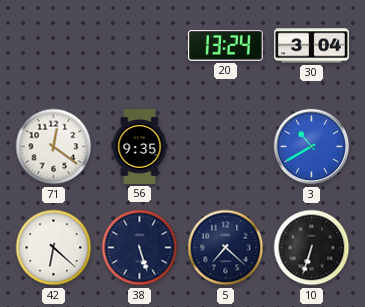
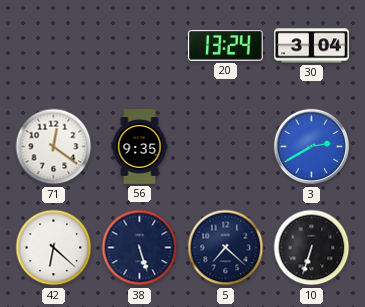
3: 10:40 -> 2:40
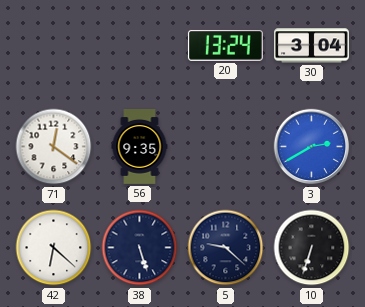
5: 7:22 -> 9:22
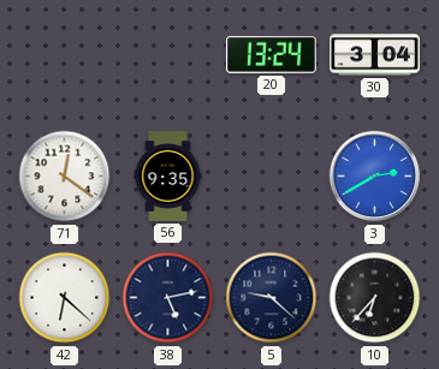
38: 5:27 -> 5:13
10: 6:33 -> 6:37
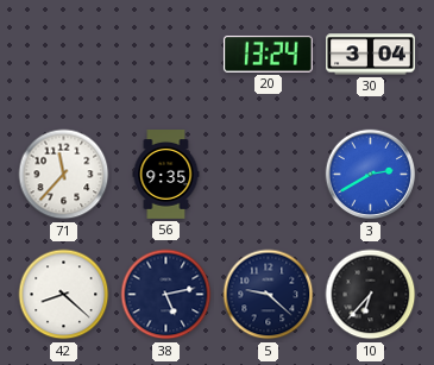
71: 12:21 -> 11:37
42: 6:22 -> 8:22
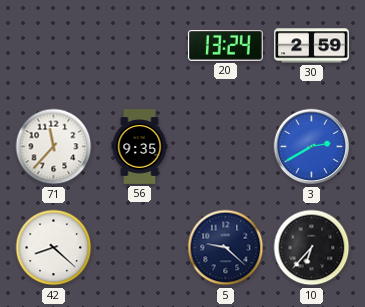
30: 3:04 -> 2:59
38: 5:13 -> none
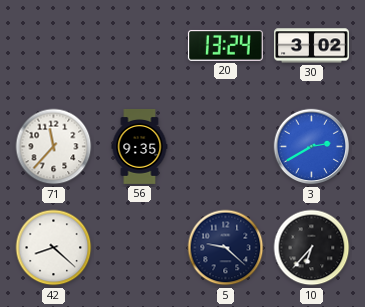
30: 2:59 -> 3:02
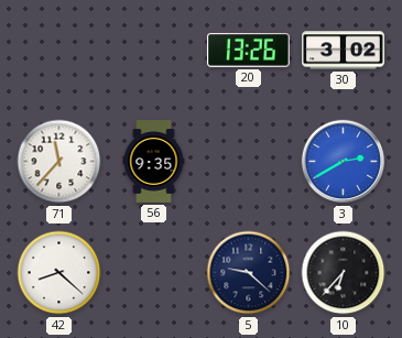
20: 13:24 -> 13:26
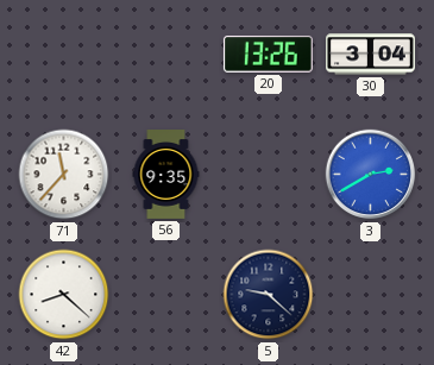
30: 3:02 -> 3:04
10: 6:37 -> none
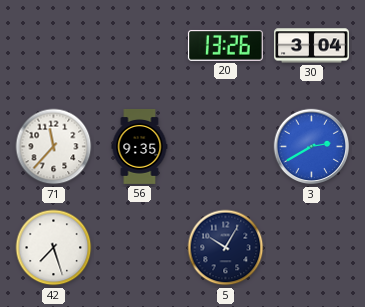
42: 8:22 -> 7:27
5: 9:22 -> 10:05
